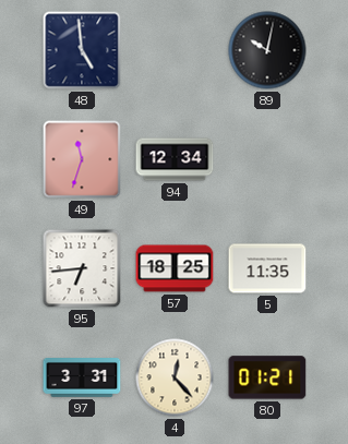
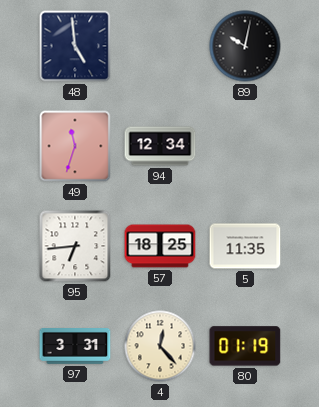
80: 01:21 -> 01:19
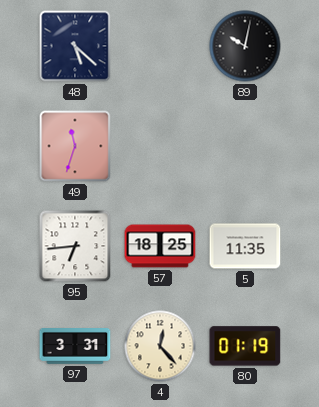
48: 4:59 -> 5:22
94: 12:34 -> none
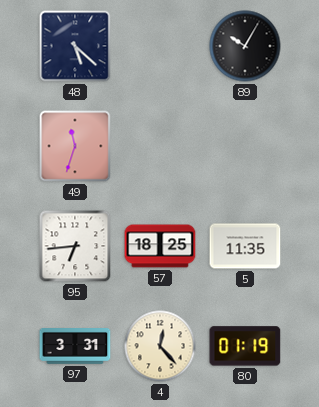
89: 10:02 -> 10:05
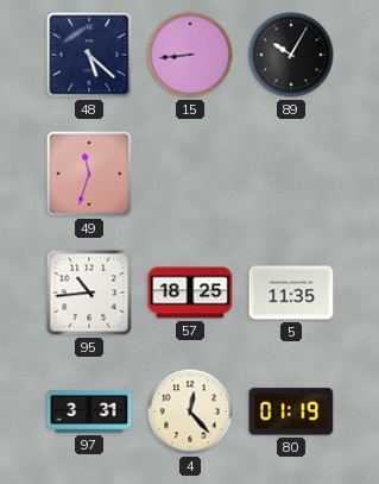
15: none -> 8:44
95: 6:44 -> 10:44
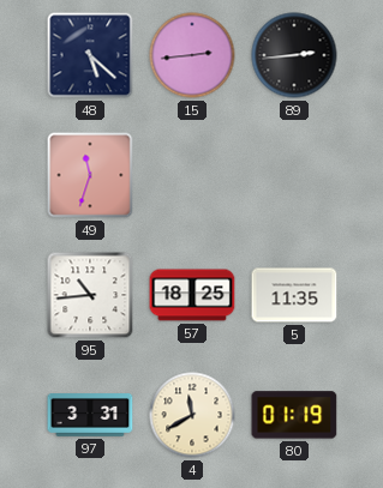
15: 8:44 -> 2:44
89: 10:05 -> 2:44
4: 12:23 -> 11:40
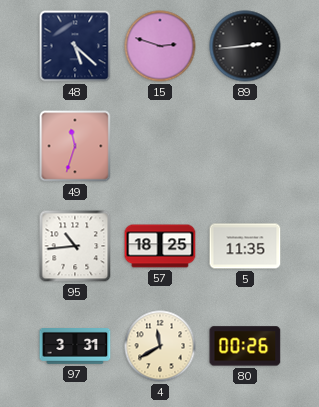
15: 2:44 -> 2:48
80: 01:19 -> 00:26
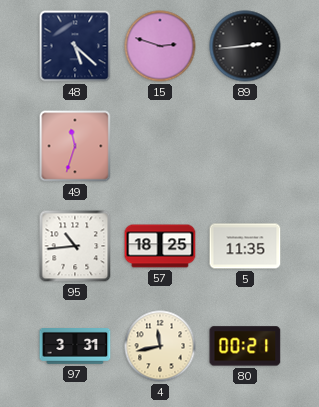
4: 11:40 -> 11:43
80: 00:26 -> 00:21
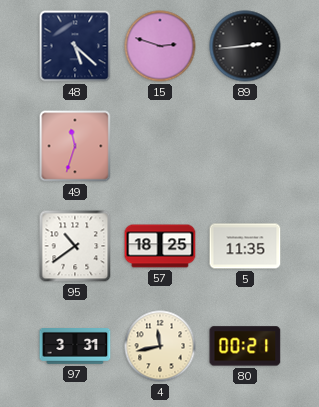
95: 10:44 -> 10:39
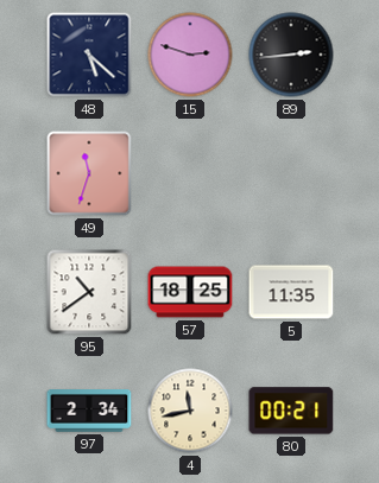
97: 3:31 -> 2:34
